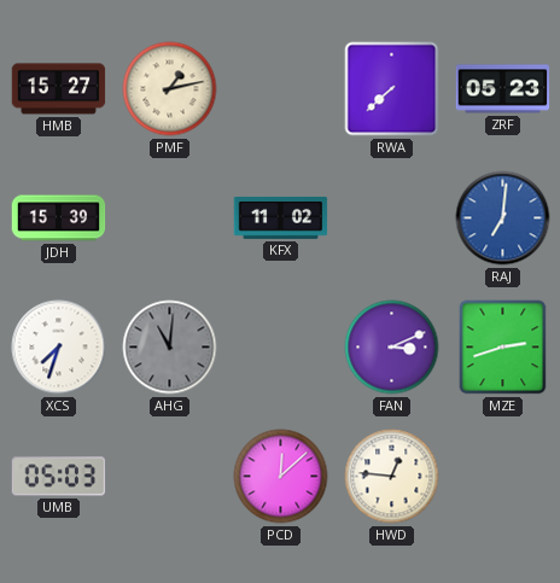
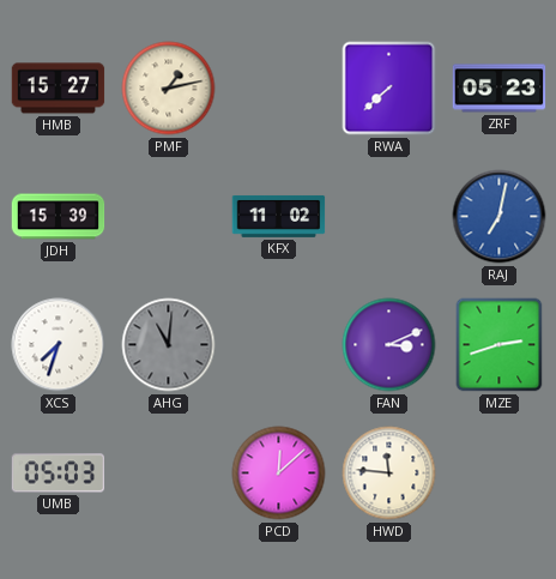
RAJ: 7:01 -> 7:02
HWD: 12:46 -> 11:46
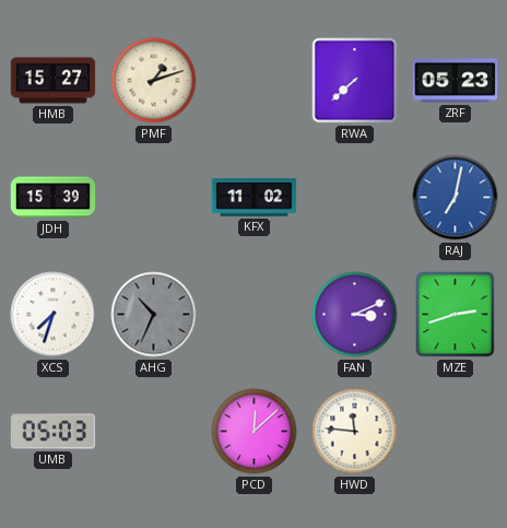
PMF: 1:13 -> 1:12
AHG: 11:01 -> 10:34
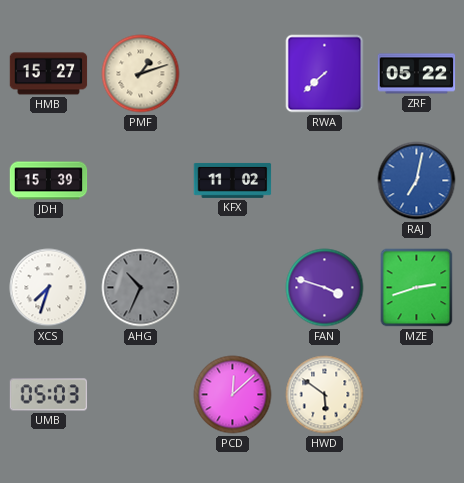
ZRF: 05:23 -> 05:22
FAN: 3:11 -> 3:48
HWD: 11:46 -> 5:51
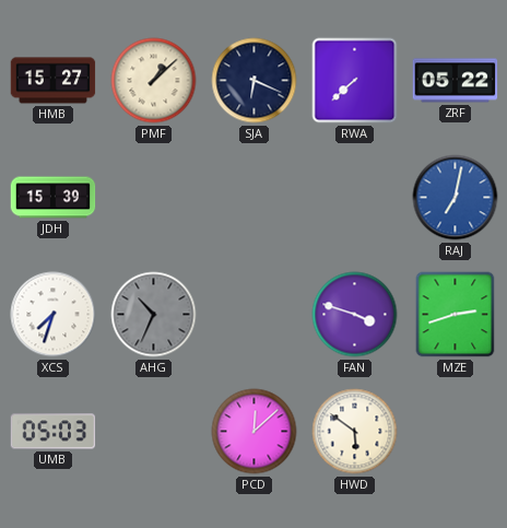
PMF: 1:12 -> 1:08
SJA: none -> 6:19
KFX: 11:02 -> none
